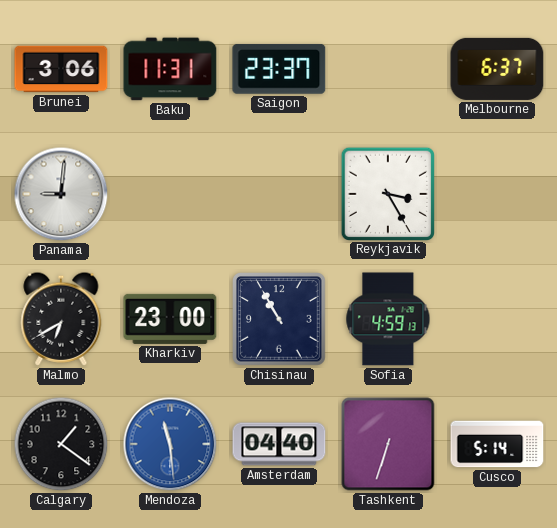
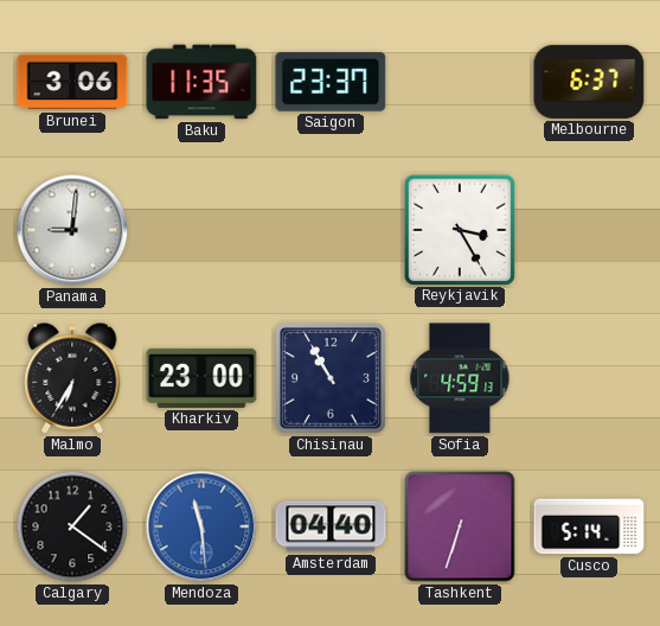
Baku: 11:31 -> 11:35
Malmo: 6:40 -> 6:35
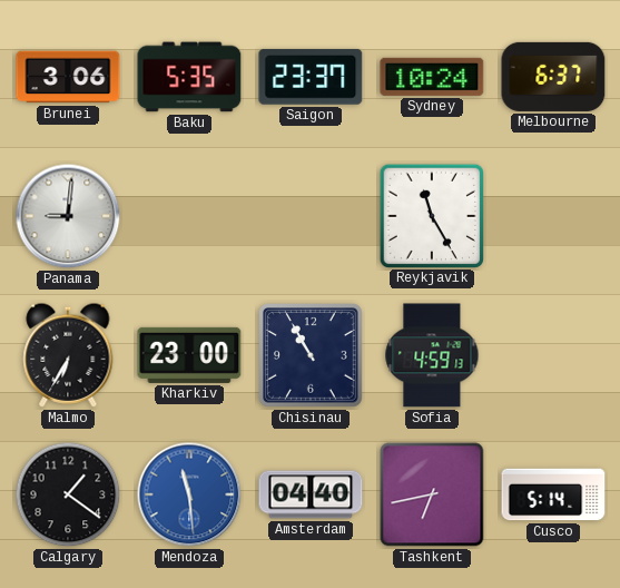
Baku: 11:35 -> 5:35
Sydney: none -> 10:24
Reykjavik: 3:25 -> 11:25
Tashkent: 6:33 -> 6:43
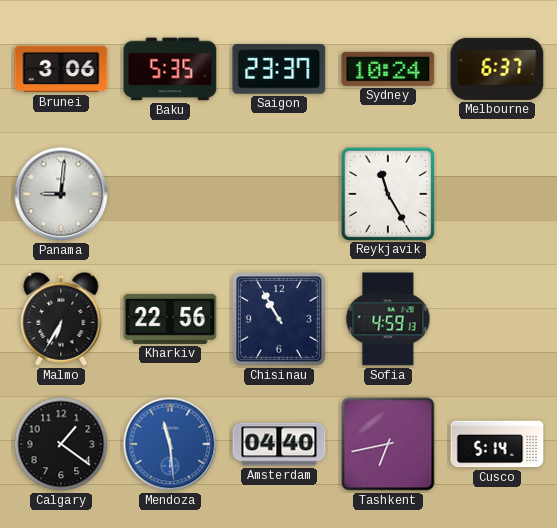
Kharkiv: 23:00 -> 22:56
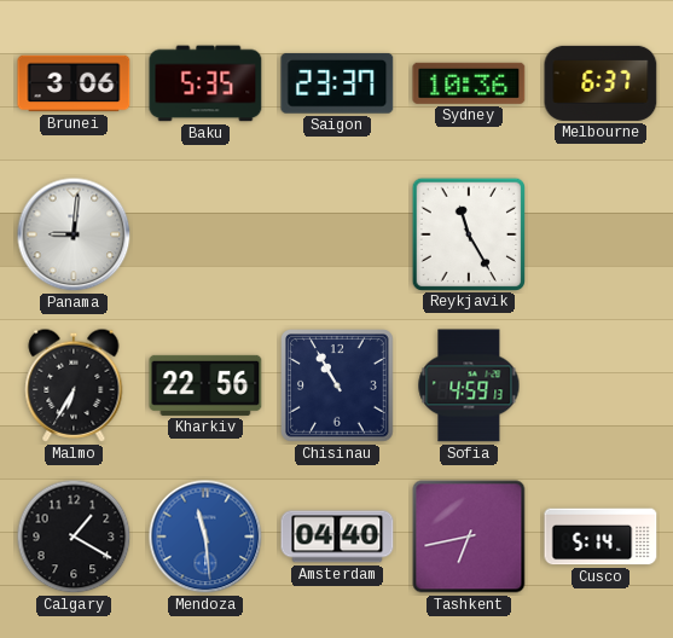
Sydney: 10:24 -> 10:36
Calgary: 1:21 -> 1:20
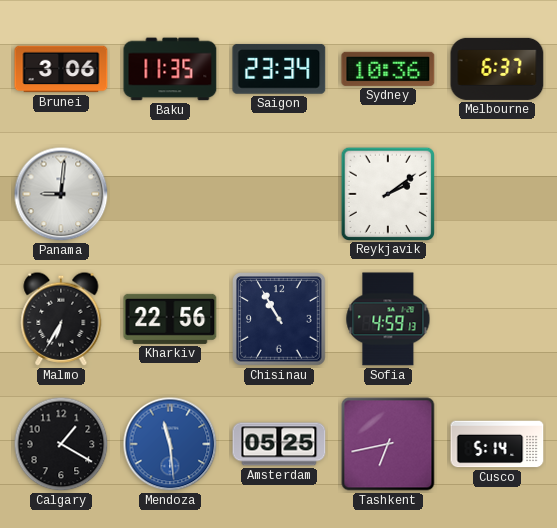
Baku: 5:35 -> 11:35
Saigon: 23:37 -> 23:34
Reykjavik: 11:25 -> 2:09
Amsterdam: 04:40 -> 05:25
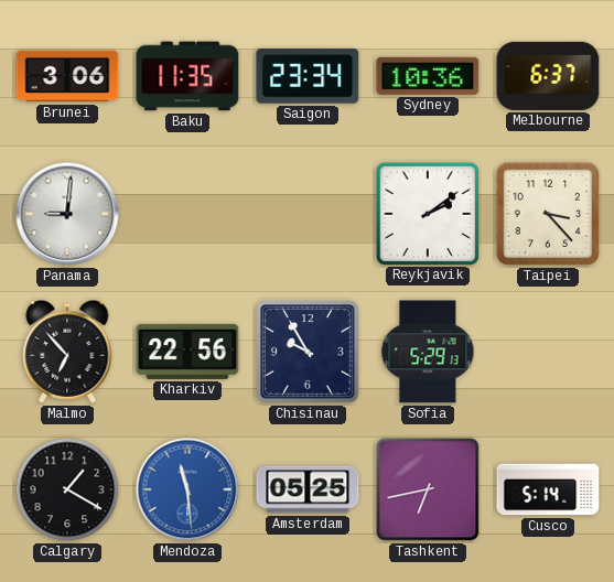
Taipei: none -> 3:23
Malmo: 6:35 -> 6:53
Chisinau: 10:55 -> 9:55
Sofia: 4:59 -> 5:29
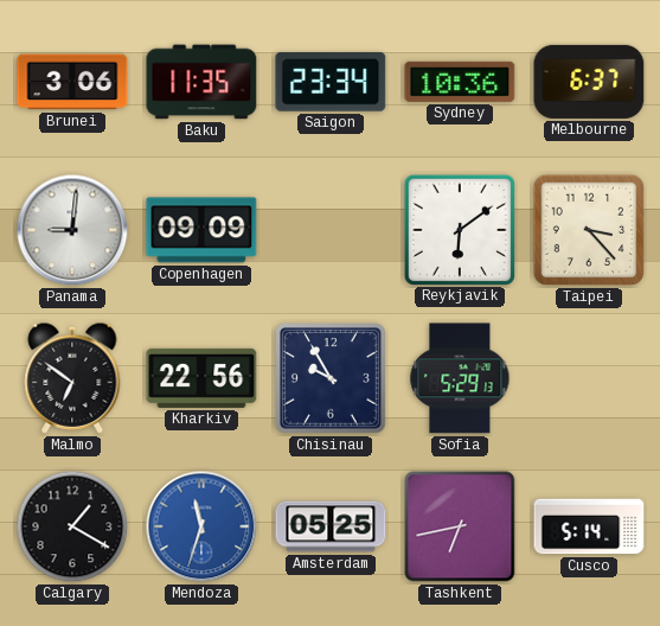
Copenhagen: none -> 09:09
Reykjavik: 2:09 -> 6:09
Malmo: 6:53 -> 6:51
Mendoza: 11:29 -> 11:33
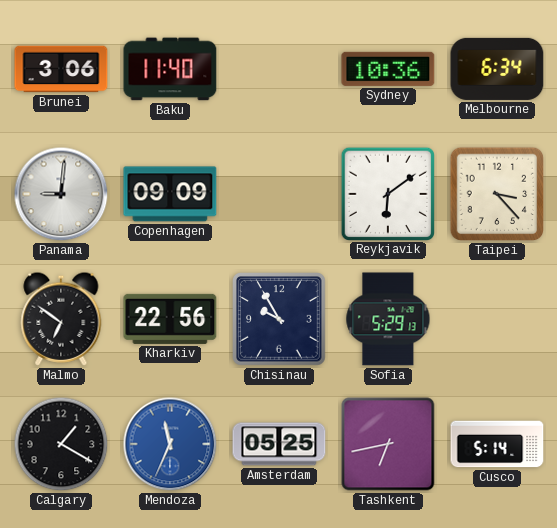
Baku: 11:35 -> 11:40
Saigon: 23:34 -> none
Melbourne: 6:37 -> 6:34
Mendoza: 11:33 -> 11:34
